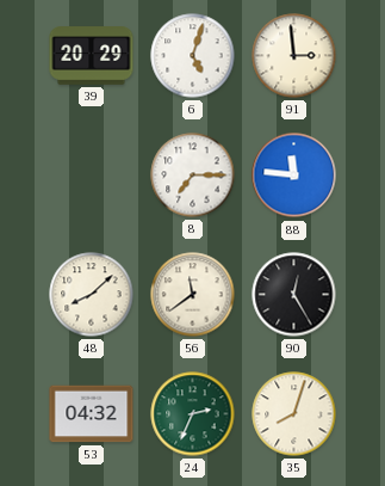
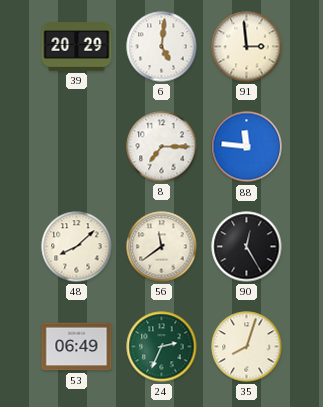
6: 5:03 -> 5:01
53: 04:32 -> 06:49
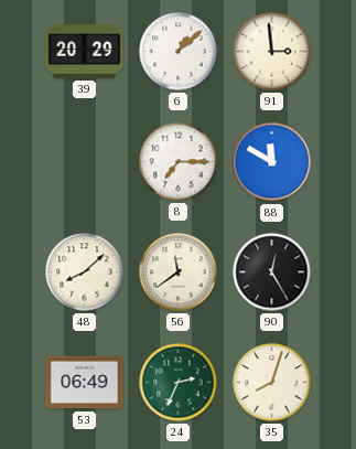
6: 5:01 -> 1:08
88: 11:46 -> 11:50
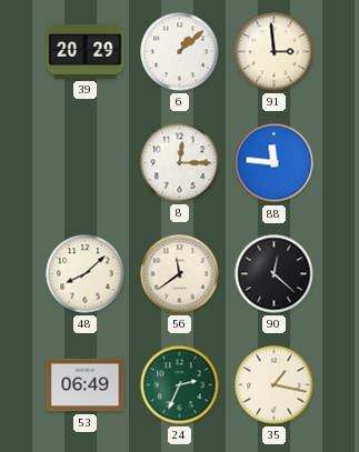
8: 7:15 -> 12:15
88: 11:50 -> 11:46
90: 12:25 -> 12:22
35: 8:03 -> 1:17
